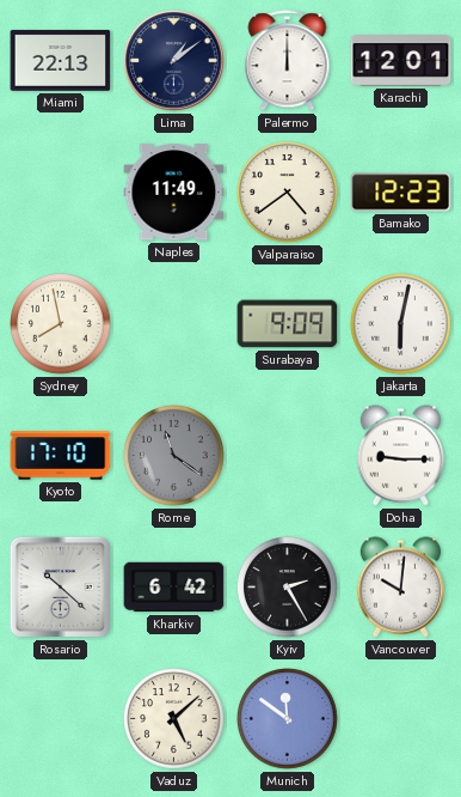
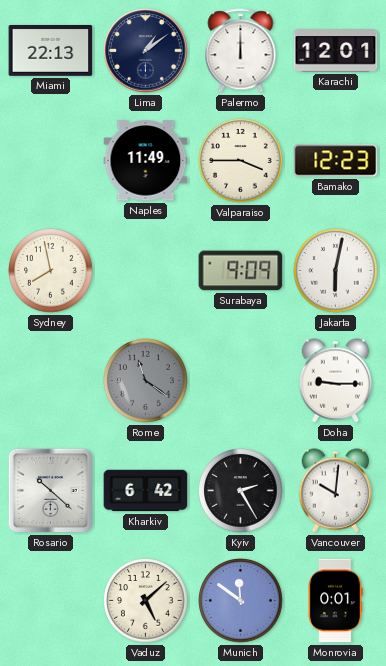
Valparaiso: 4:39 -> 3:45
Kyoto: 17:10 -> none
Monrovia: none -> 0:01
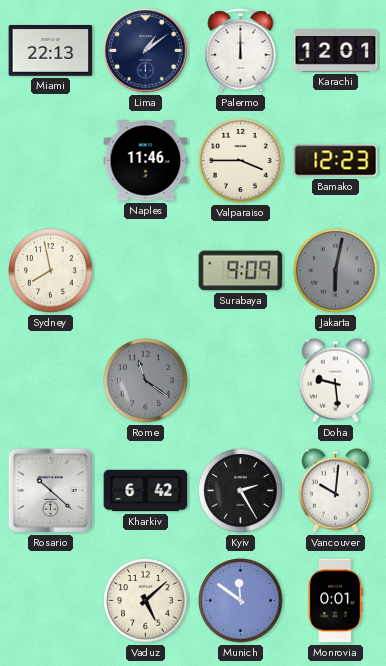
Naples: 11:49 -> 11:46
Jakarta dial: white -> grey
Doha: 9:15 -> 9:29
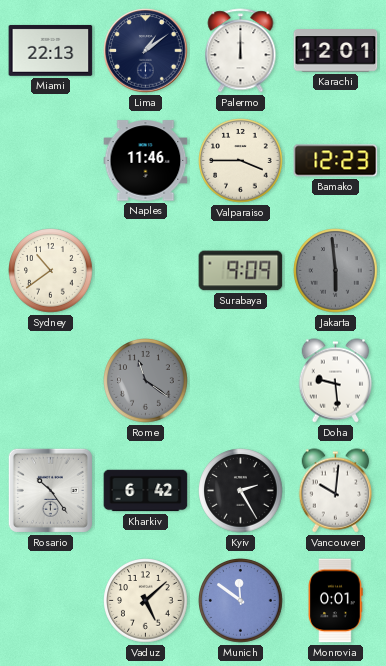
Sydney: 7:58 -> 10:39
Jakarta: 6:02 -> 5:59
Rosario: 10:22 -> 10:24
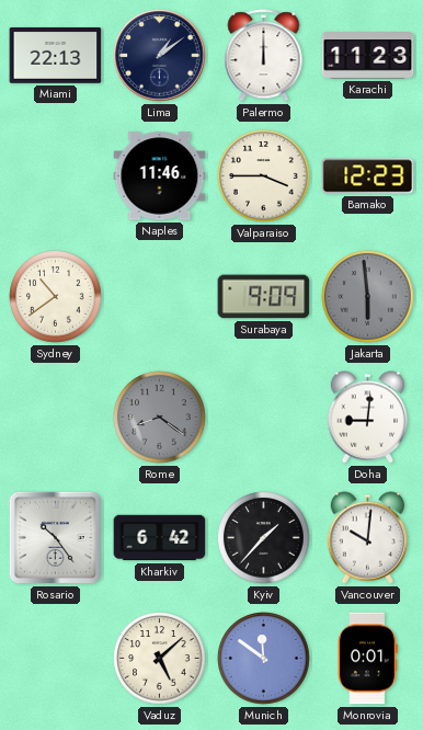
Karachi: 12:01 -> 11:23
Rome: 11:21 -> 8:21
Doha: 9:29 -> 9:01
Kyiv: 2:25 -> 1:37
